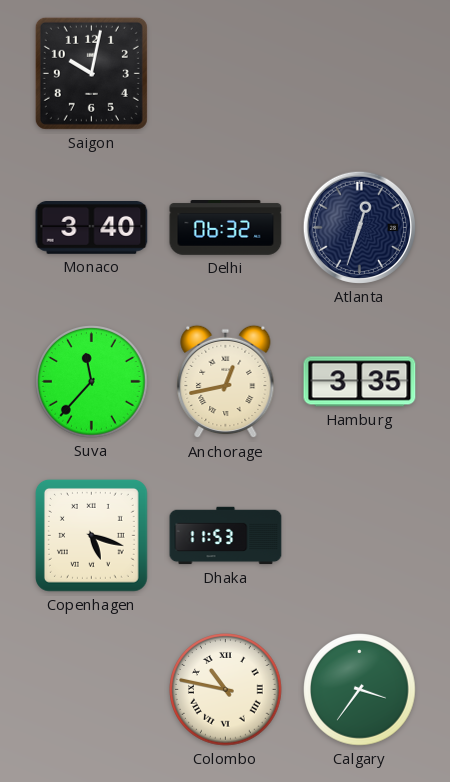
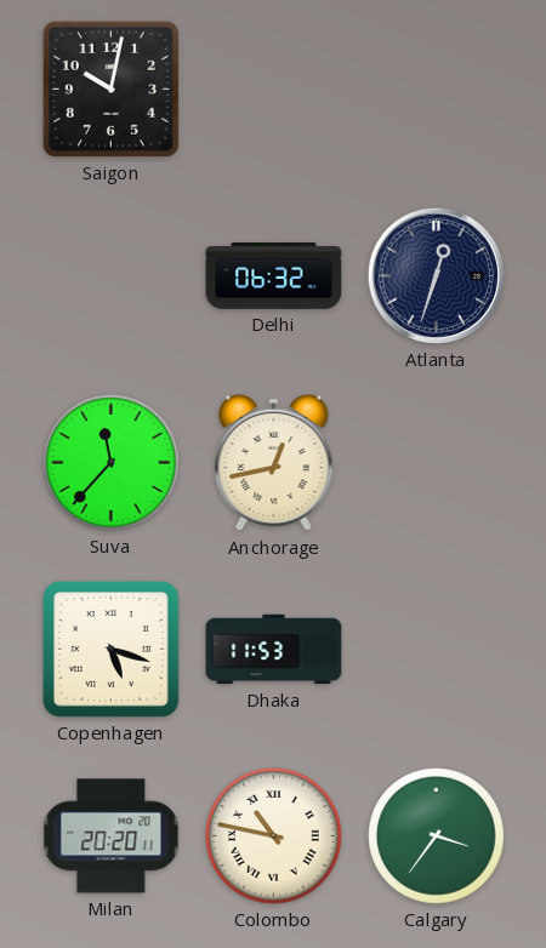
Monaco: 3:40 -> none
Hamburg: 3:35 -> none
Milan: none -> 20:20
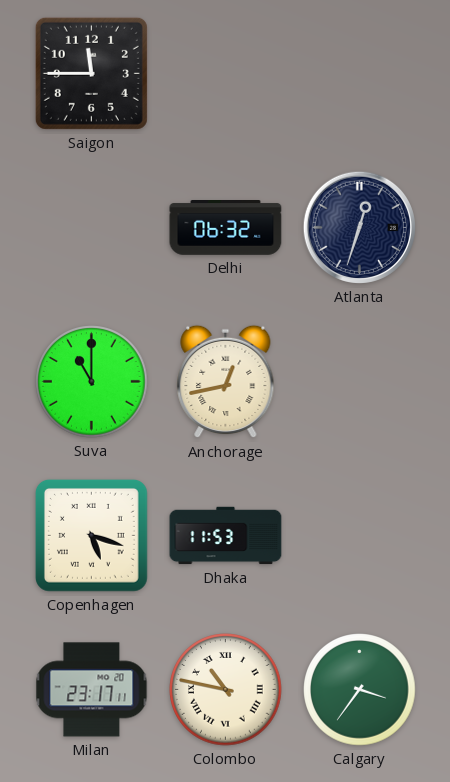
Saigon: 10:02 -> 11:45
Suva: 11:37 -> 11:00
Milan: 20:20 -> 23:17
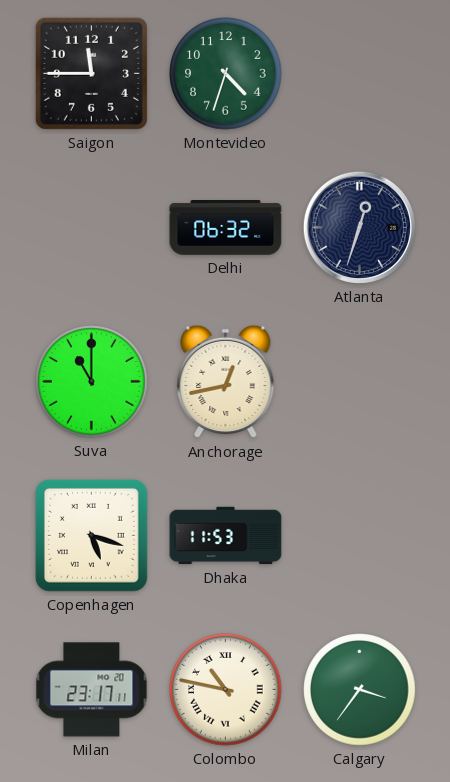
Montevideo: none -> 4:33
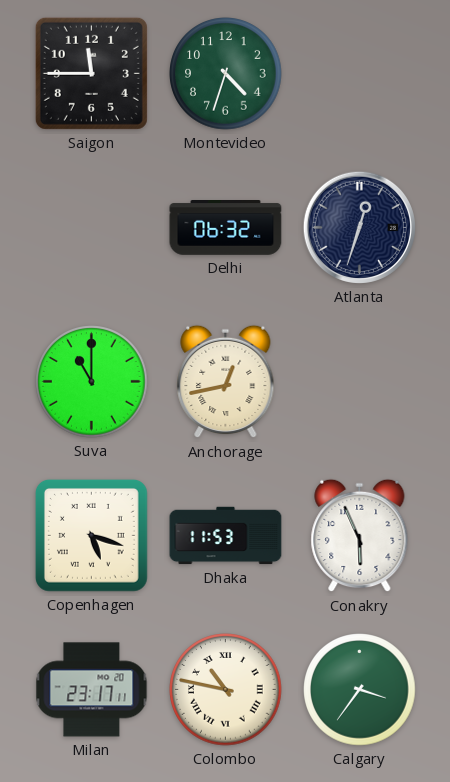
Conakry: none -> 5:56
